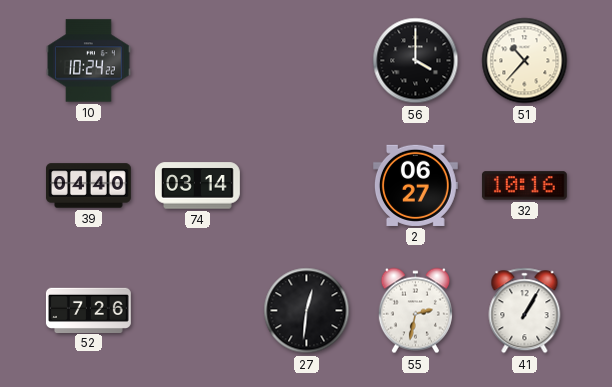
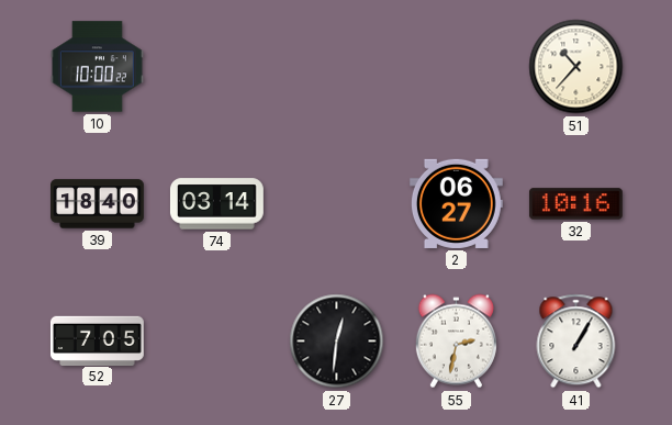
10: 10:24 -> 10:00
56: 4:00 -> none
39: 04:40 -> 18:40
52: 7:26 -> 7:05
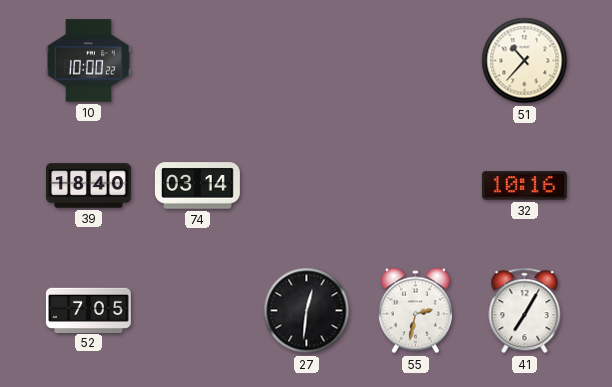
2: 06:27 -> none
41: 1:05 -> 7:05
